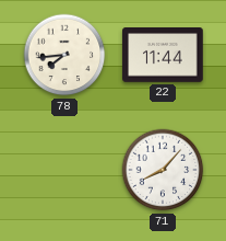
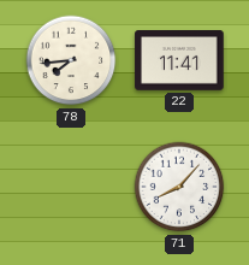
22: 11:44 -> 11:41
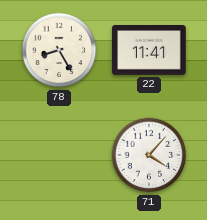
78: 7:44 -> 8:25
71: 8:07 -> 4:07
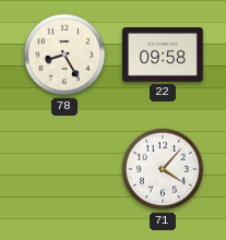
22: 11:41 -> 09:58
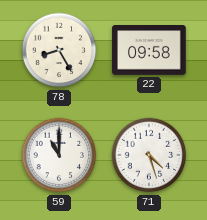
59: none -> 11:00
71: 4:07 -> 4:27
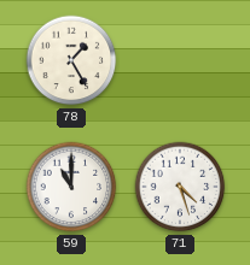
78: 8:25 -> 1:25
22: 09:58 -> none
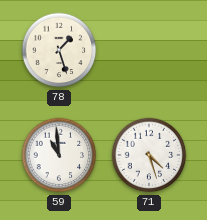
78: 1:25 -> 1:27
59: 11:00 -> 10:59
